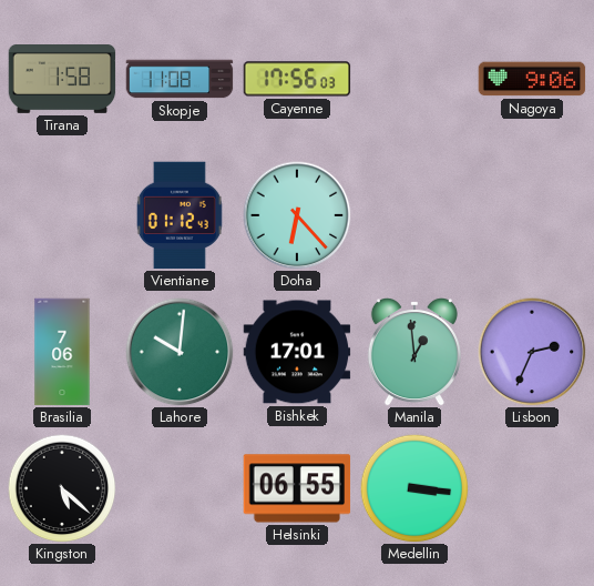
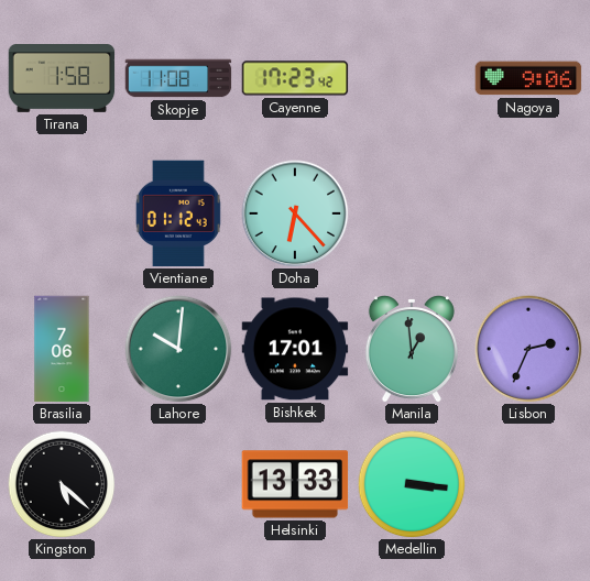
Cayenne: 17:56 -> 17:23
Helsinki: 06:55 -> 13:33
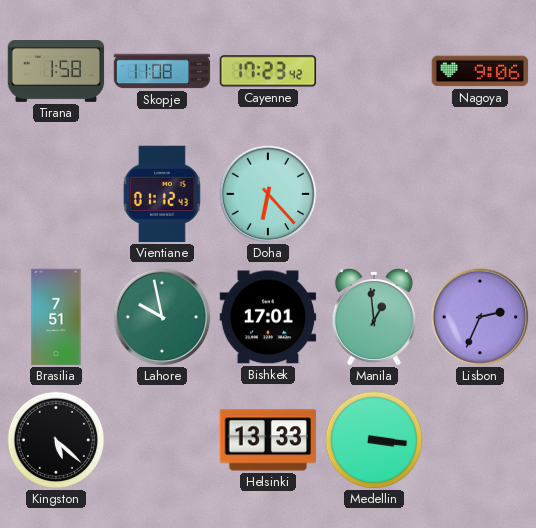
Brasilia: 7:06 -> 7:51
Lahore: 10:01 -> 9:58
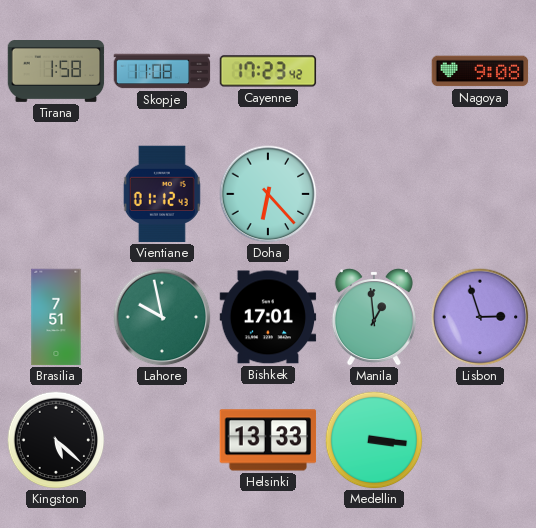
Nagoya: 9:06 -> 9:08
Lisbon: 2:34 -> 2:57
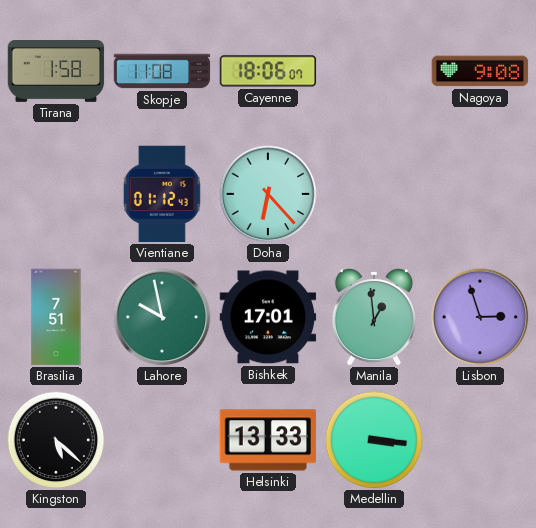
Cayenne: 17:23 -> 18:06
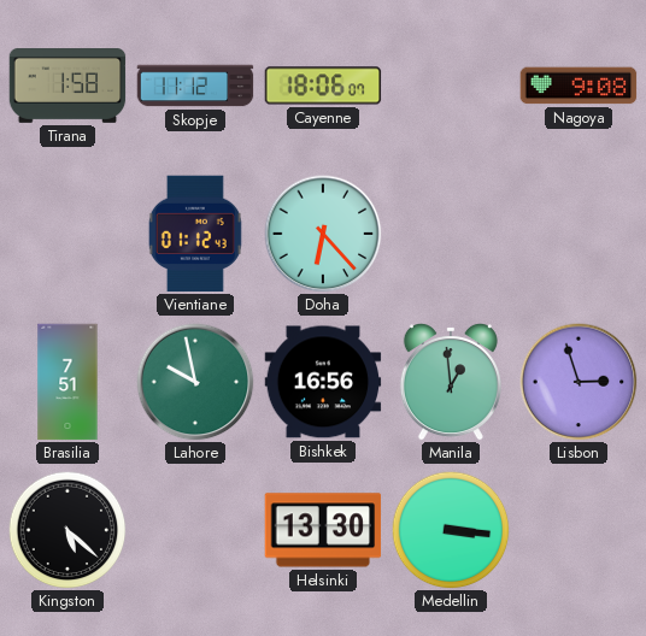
Skopje: 11:08 -> 11:12
Bishkek: 17:01 -> 16:56
Helsinki: 13:33 -> 13:30
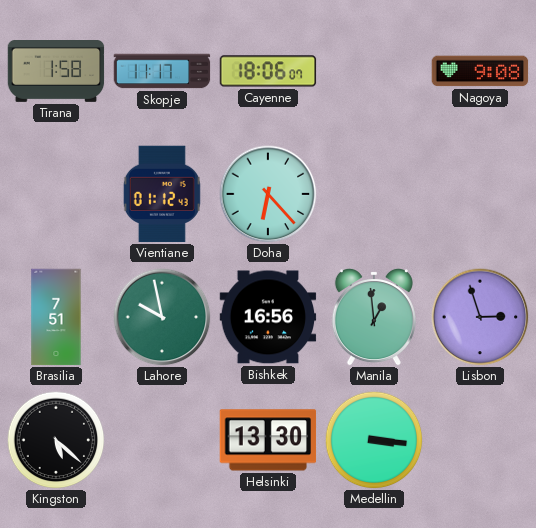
Skopje: 11:12 -> 11:17
